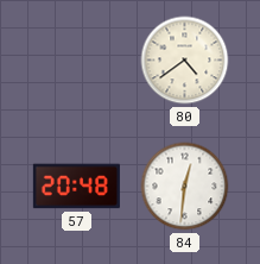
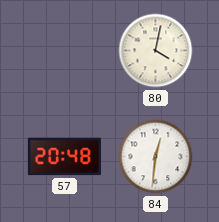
80: 4:39 -> 4:02
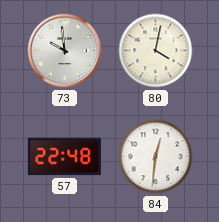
73: none -> 9:59
57: 20:48 -> 22:48
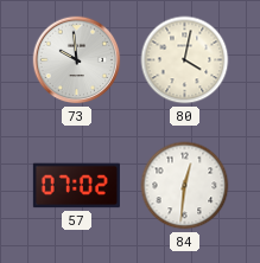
57: 22:48 -> 07:02
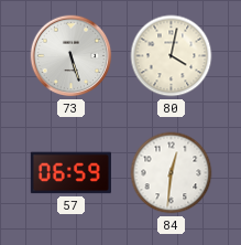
73: 9:59 -> 5:27
57: 07:02 -> 06:59
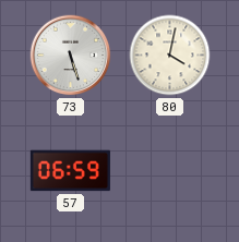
84: 12:31 -> none
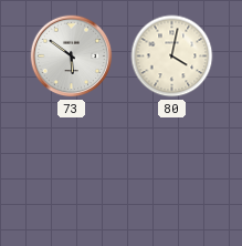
73: 5:27 -> 5:51
57: 06:59 -> none
